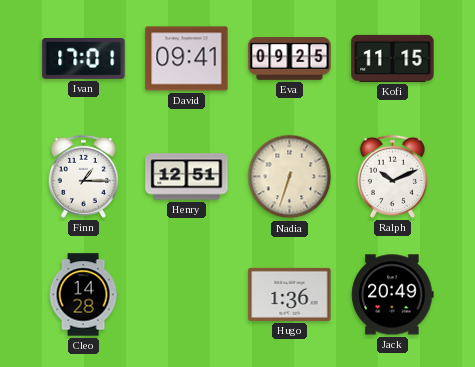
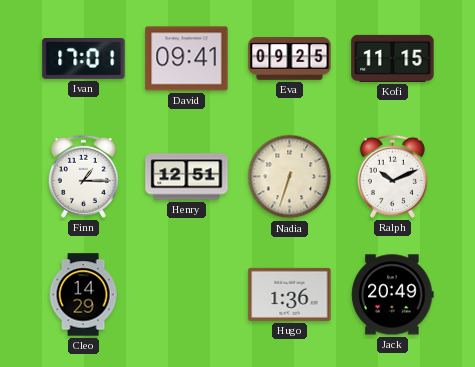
Cleo: 14:28 -> 14:29
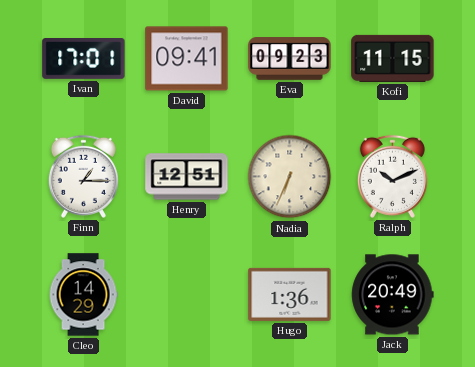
Eva: 09:25 -> 09:23
Nadia: 6:33 -> 6:34
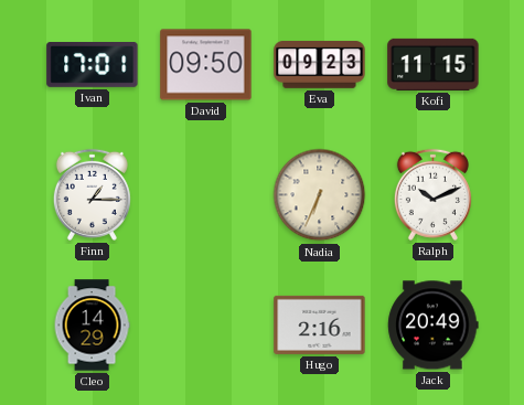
David: 09:41 -> 09:50
Henry: 12:51 -> none
Hugo: 1:36 -> 2:16
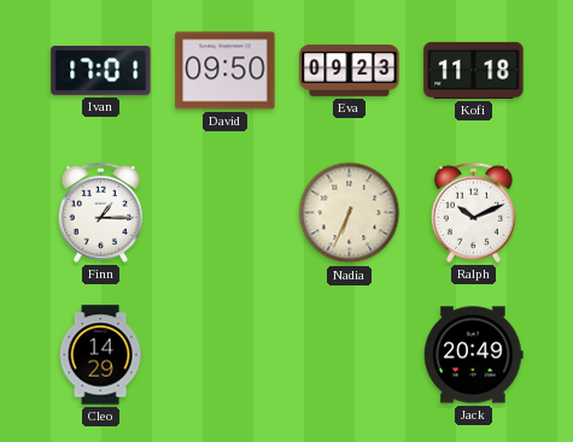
Kofi: 11:15 -> 11:18
Hugo: 2:16 -> none
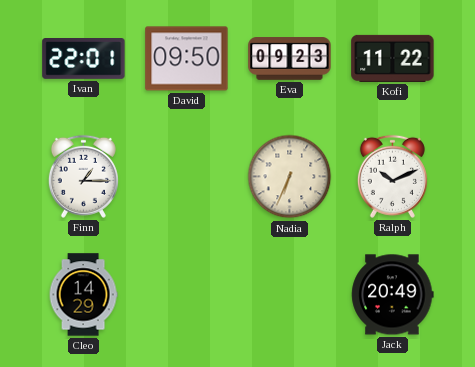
Ivan: 17:01 -> 22:01
Kofi: 11:18 -> 11:22
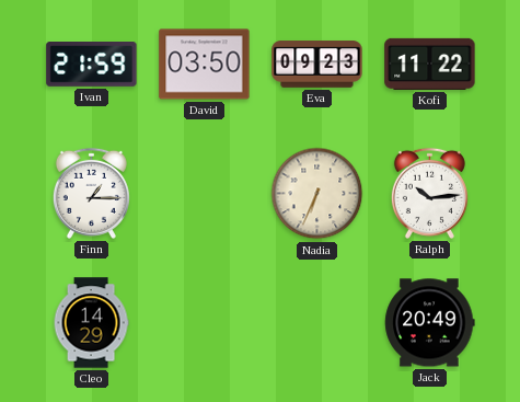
Ivan: 22:01 -> 21:59
David: 09:50 -> 03:50
Ralph: 10:11 -> 10:14
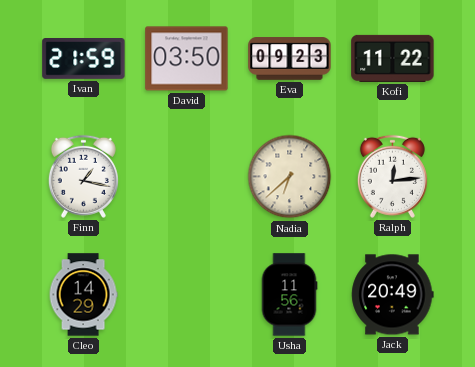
Finn: 1:15 -> 1:17
Nadia: 6:34 -> 6:38
Ralph: 10:14 -> 12:14
Usha: none -> 11:56
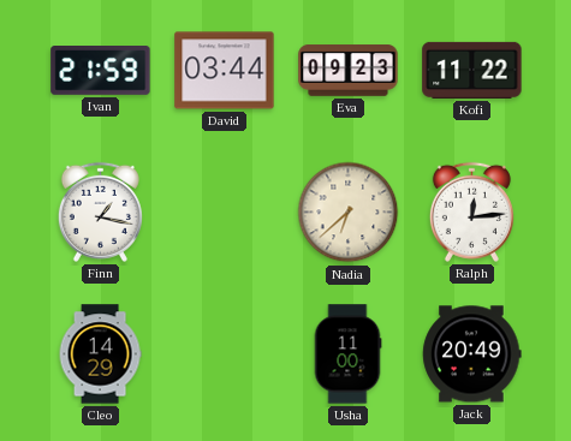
David: 03:50 -> 03:44
Usha: 11:56 -> 11:00
